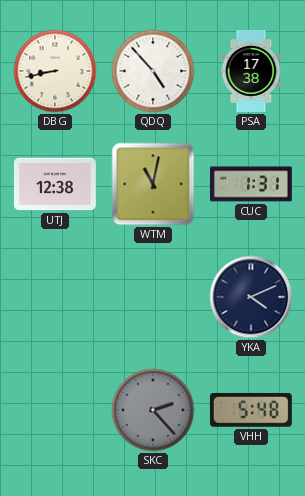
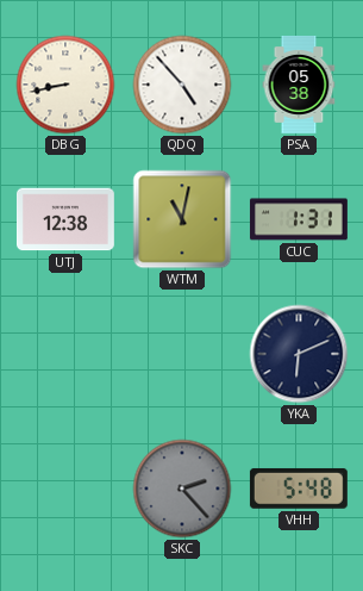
PSA: 17:38 -> 05:38
YKA: 4:11 -> 6:11
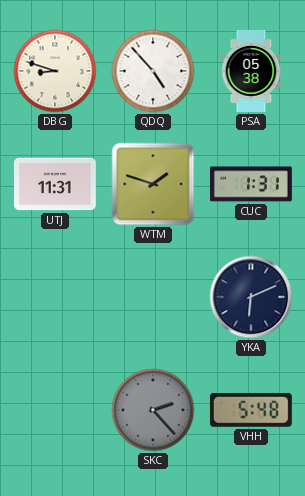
DBG: 8:43 -> 8:48
UTJ: 12:38 -> 11:31
WTM: 11:02 -> 1:48
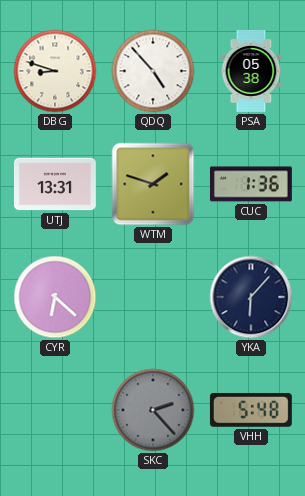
UTJ: 11:31 -> 13:31
CUC: 1:31 -> 1:36
CYR: none -> 6:22
YKA: 6:11 -> 6:07
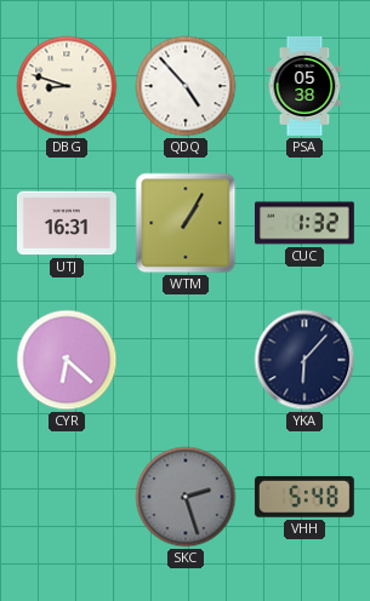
UTJ: 13:31 -> 16:31
WTM: 1:48 -> 1:05
CUC: 1:36 -> 1:32
SKC: 2:23 -> 2:27
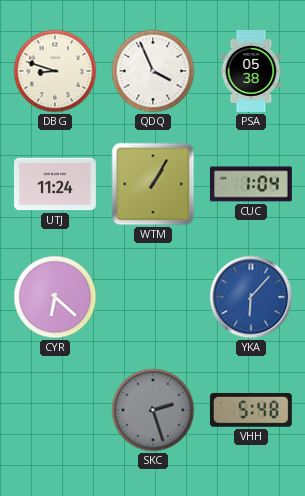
QDQ: 4:53 -> 3:56
UTJ: 16:31 -> 11:24
CUC: 1:32 -> 1:04
YKA dial: navy -> blue
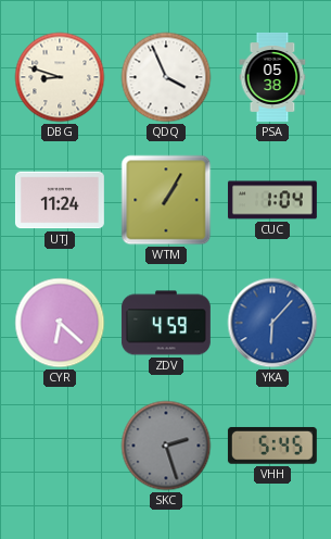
ZDV: none -> 4:59
VHH: 5:48 -> 5:45
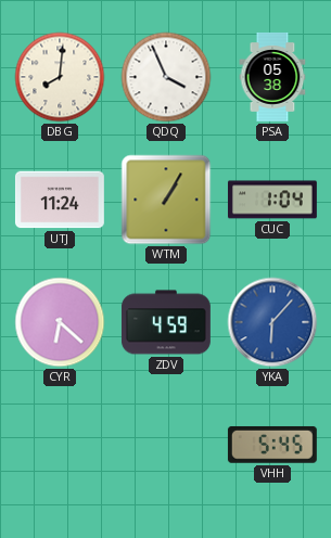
DBG: 8:48 -> 8:01
SKC: 2:27 -> none
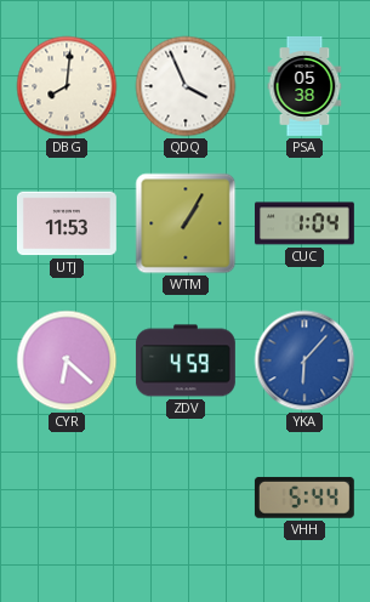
UTJ: 11:24 -> 11:53
VHH: 5:45 -> 5:44
